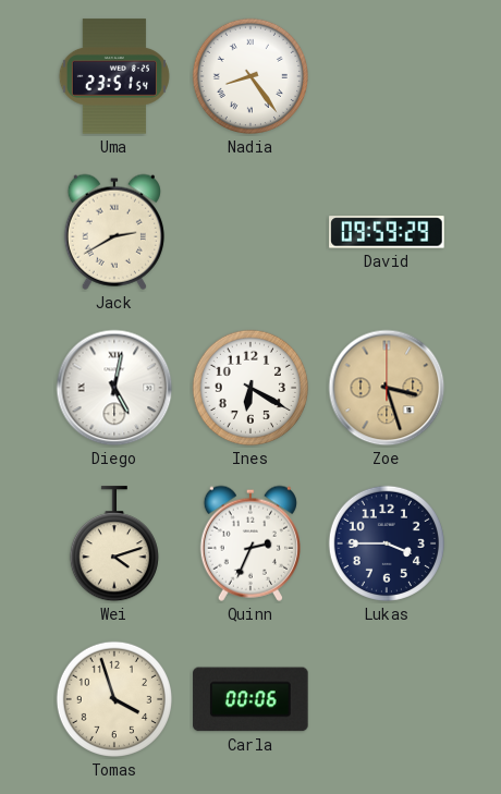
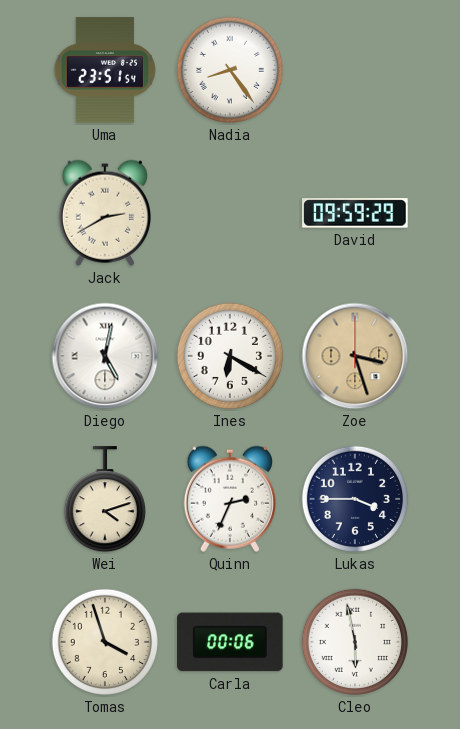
Cleo: none -> 5:58
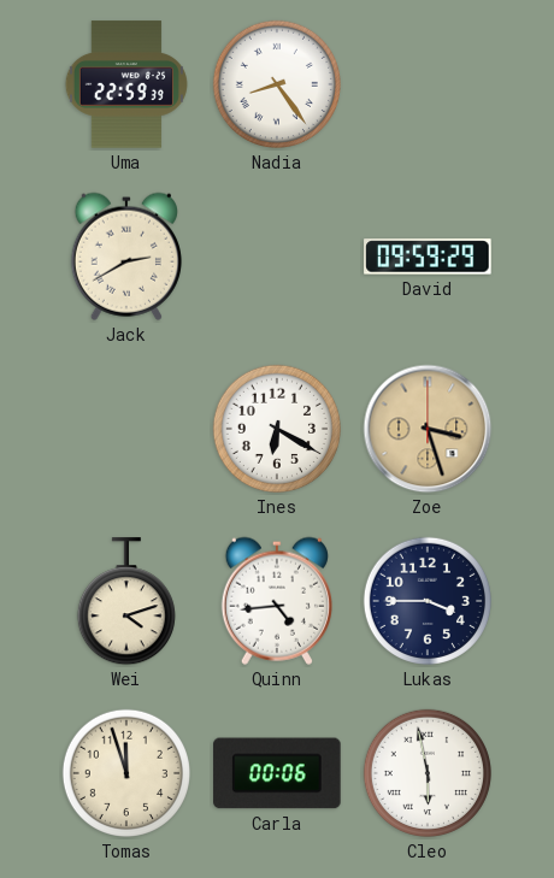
Uma: 23:51 -> 22:59
Diego: 5:02 -> none
Quinn: 2:34 -> 4:44
Tomas: 3:57 -> 11:57
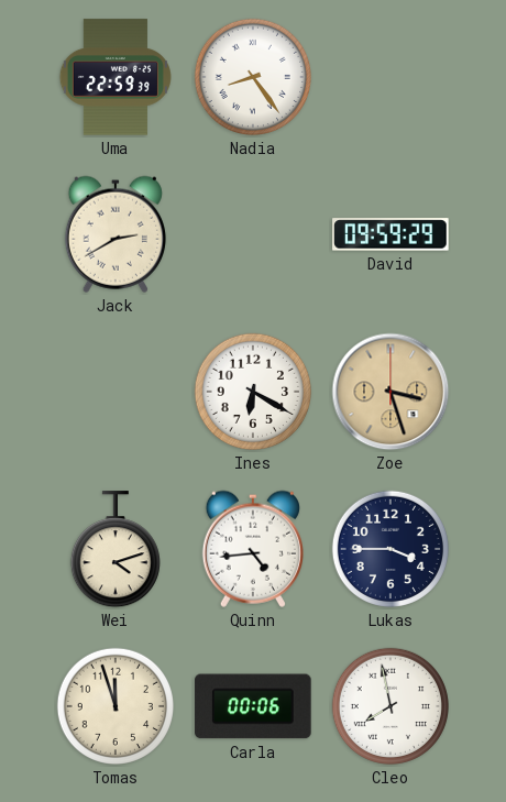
Cleo: 5:58 -> 7:58
